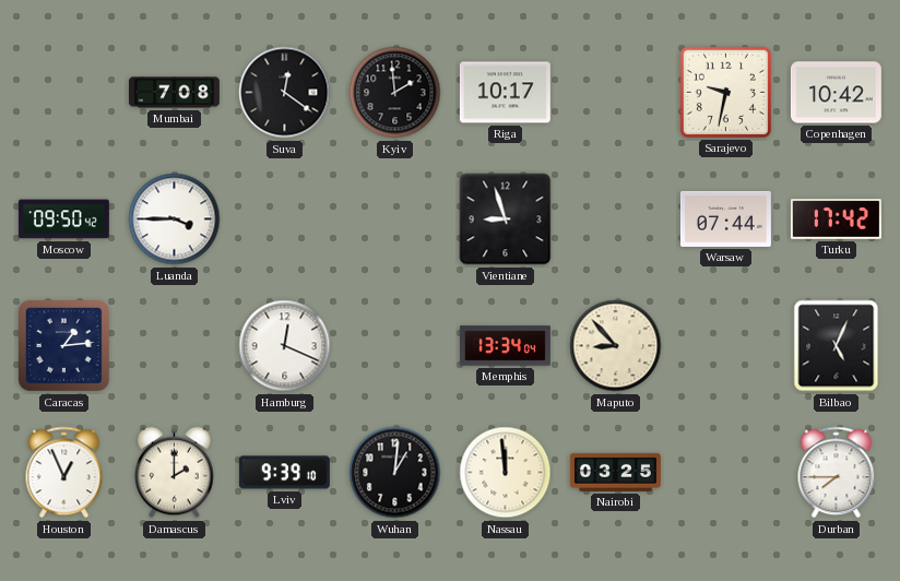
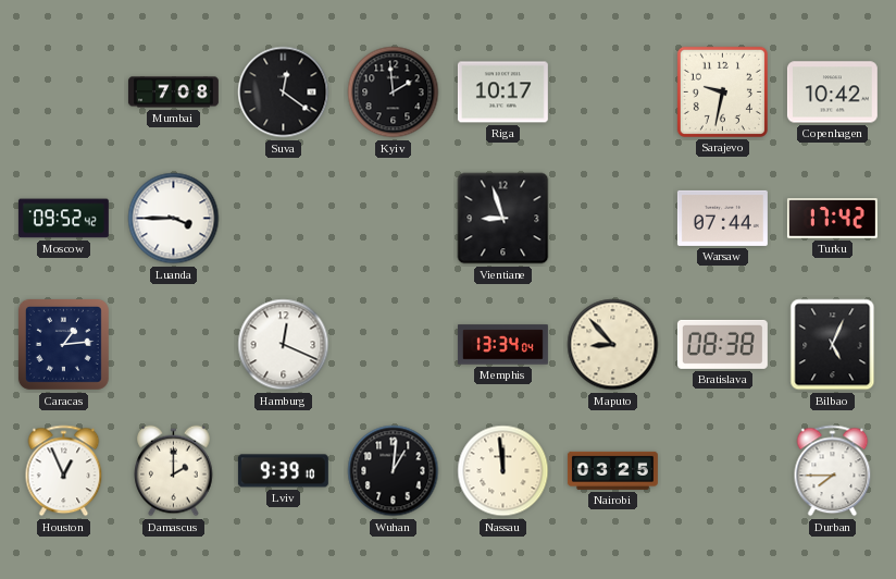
Moscow: 09:50 -> 09:52
Bratislava: none -> 08:38
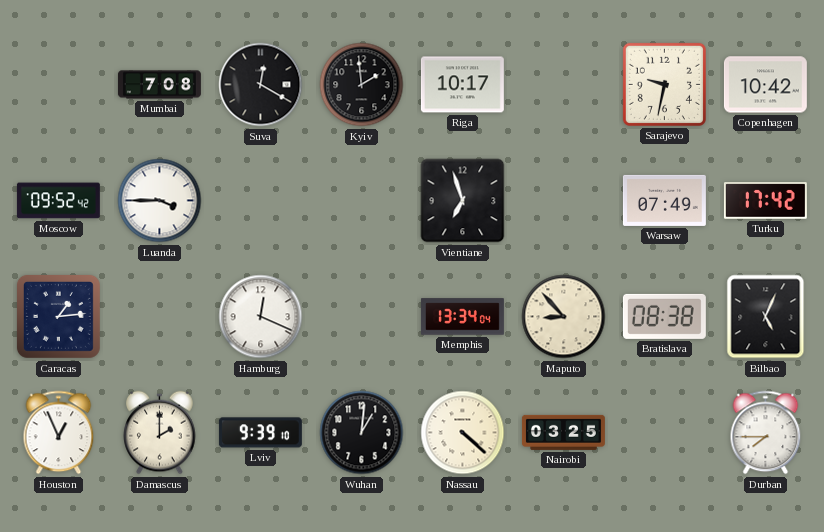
Suva: 12:21 -> 12:20
Vientiane: 8:57 -> 6:57
Warsaw: 07:44 -> 07:49
Nassau: 11:59 -> 4:22
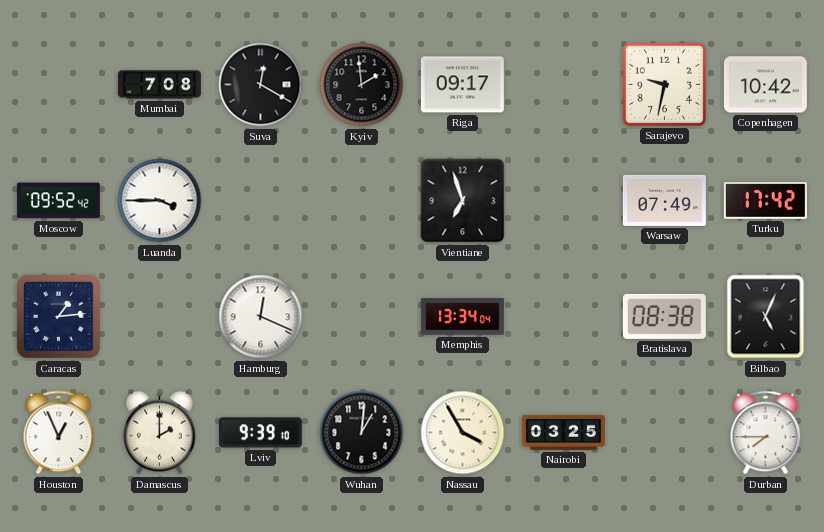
Riga: 10:17 -> 09:17
Maputo: 8:53 -> none
Nassau: 4:22 -> 3:55
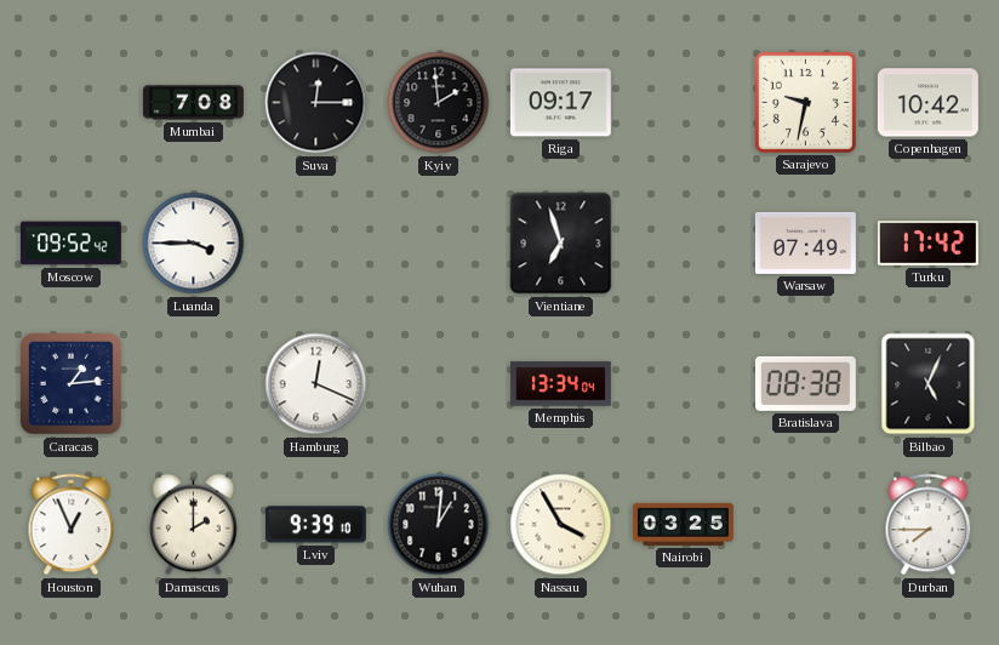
Suva: 12:20 -> 12:15
